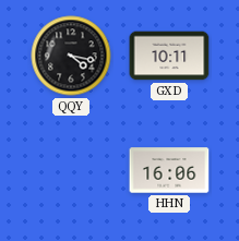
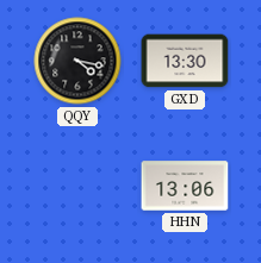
GXD: 10:11 -> 13:30
HHN: 16:06 -> 13:06
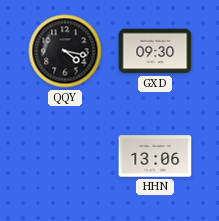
GXD: 13:30 -> 09:30
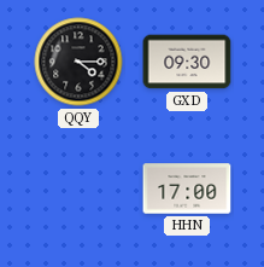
QQY: 4:17 -> 4:15
HHN: 13:06 -> 17:00
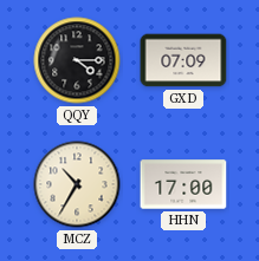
GXD: 09:30 -> 07:09
MCZ: none -> 10:35
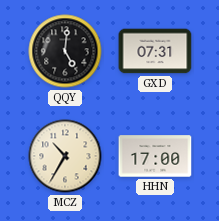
QQY: 4:15 -> 5:01
GXD: 07:09 -> 07:31
